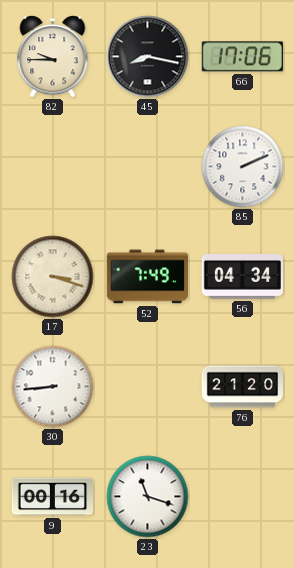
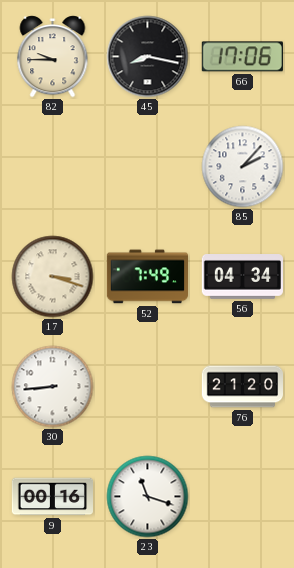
85: 2:11 -> 2:07
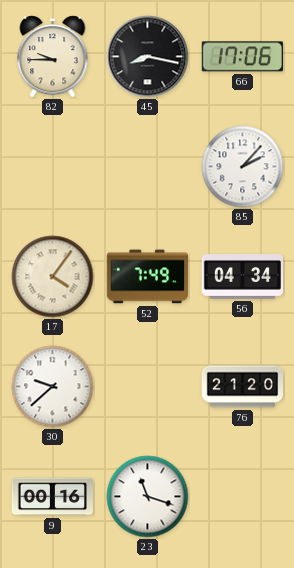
17: 3:18 -> 4:06
30: 8:44 -> 9:38
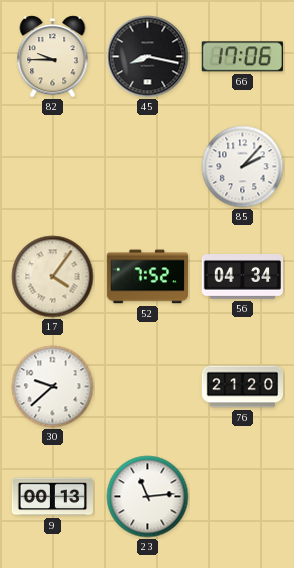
52: 7:49 -> 7:52
9: 00:16 -> 00:13
23: 11:18 -> 11:14
